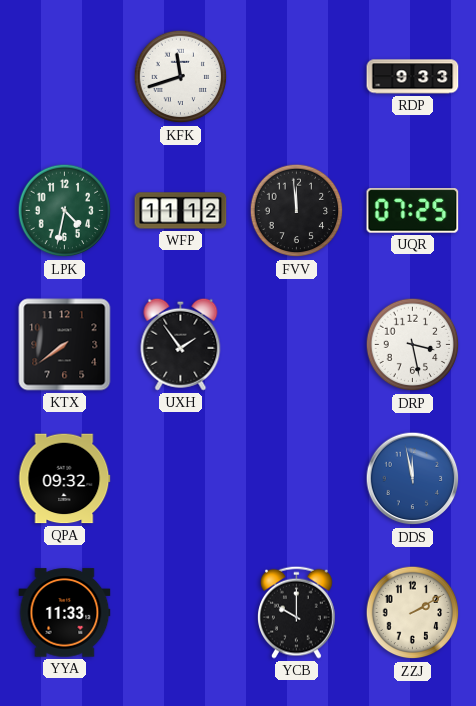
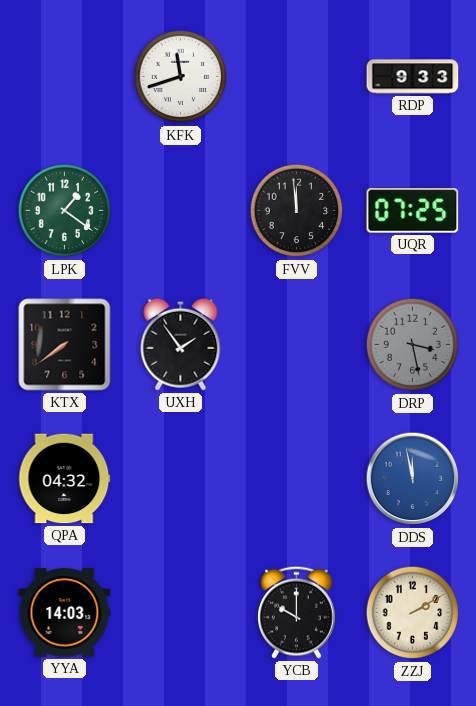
LPK: 4:32 -> 1:21
WFP: 11:12 -> none
DRP dial: white -> grey
QPA: 09:32 -> 04:32
YYA: 11:33 -> 14:03
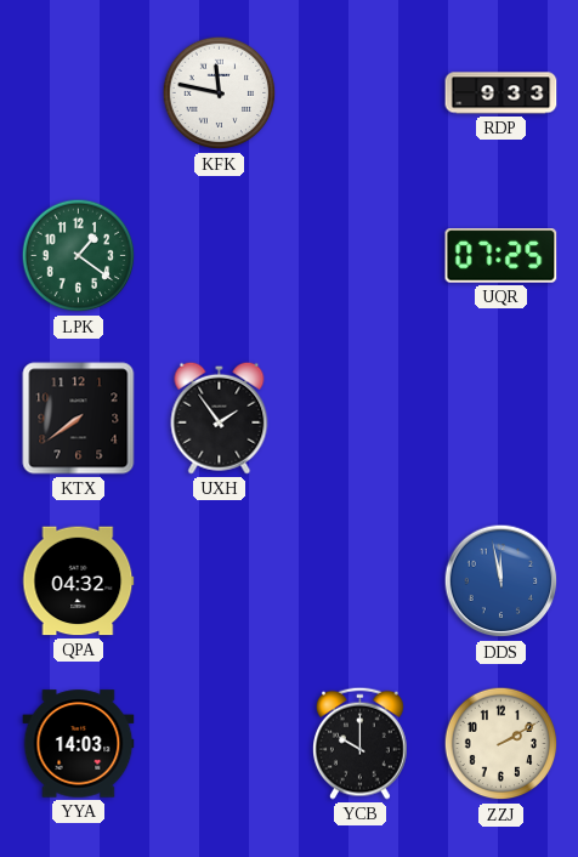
KFK: 11:42 -> 11:47
FVV: 11:59 -> none
DRP: 3:28 -> none
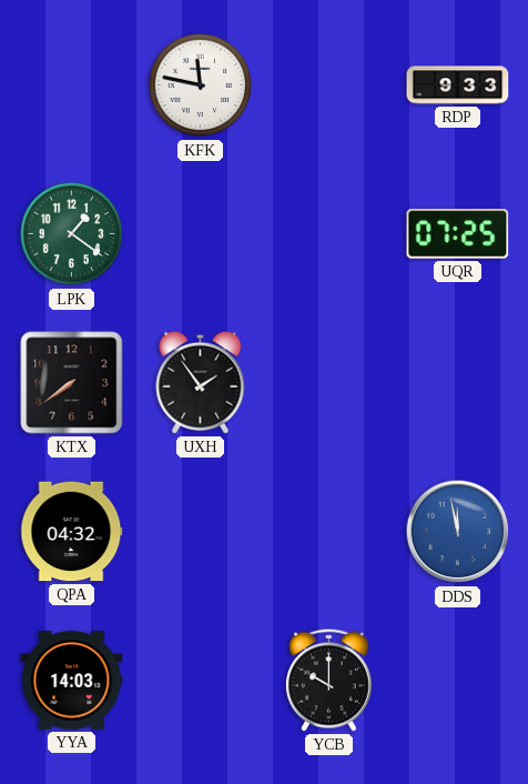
ZZJ: 2:10 -> none
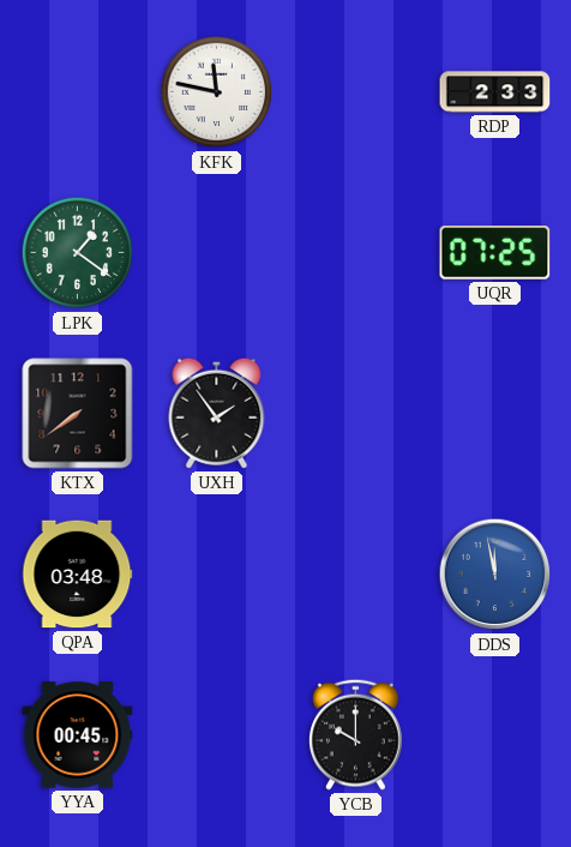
RDP: 9:33 -> 2:33
QPA: 04:32 -> 03:48
YYA: 14:03 -> 00:45
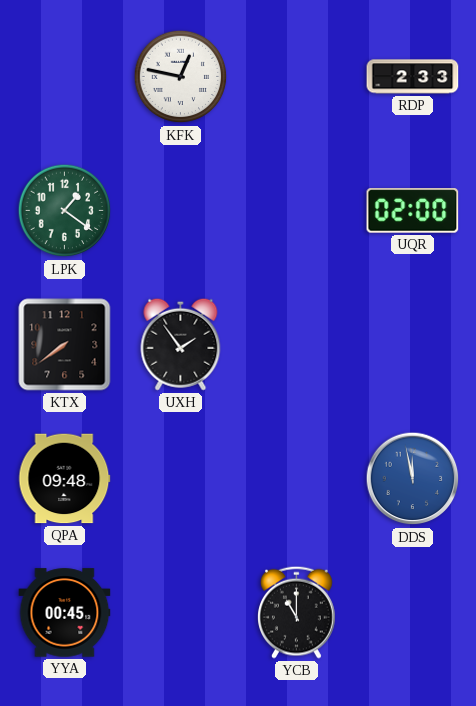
KFK: 11:47 -> 12:47
UQR: 07:25 -> 02:00
QPA: 03:48 -> 09:48
YCB: 10:00 -> 11:00
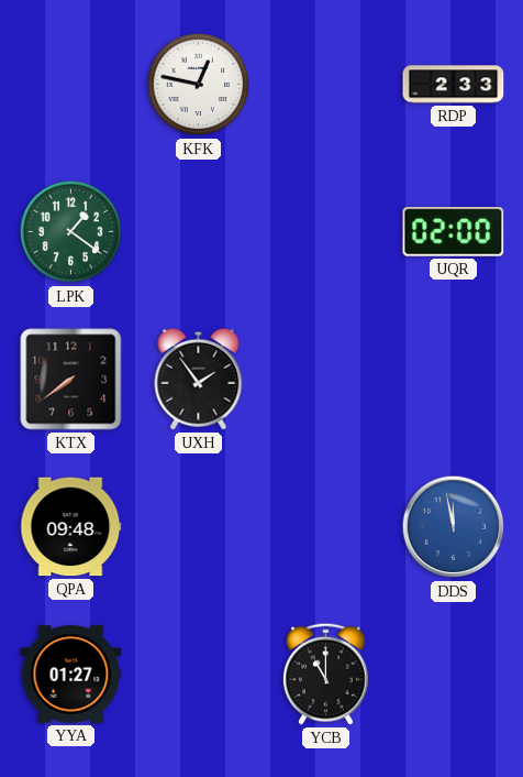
YYA: 00:45 -> 01:27
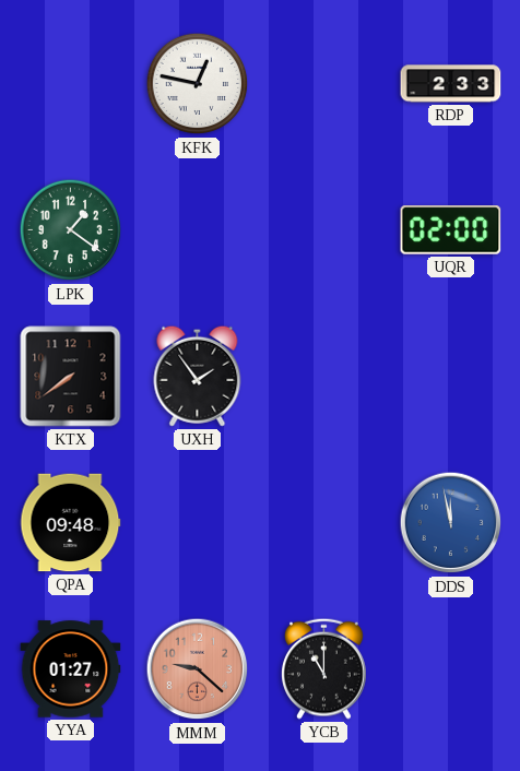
MMM: none -> 9:22
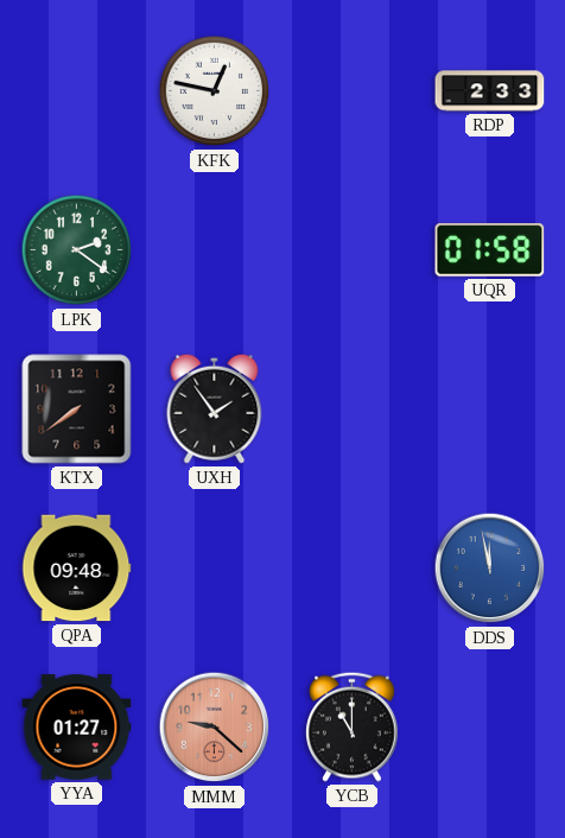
LPK: 1:21 -> 2:21
UQR: 02:00 -> 01:58
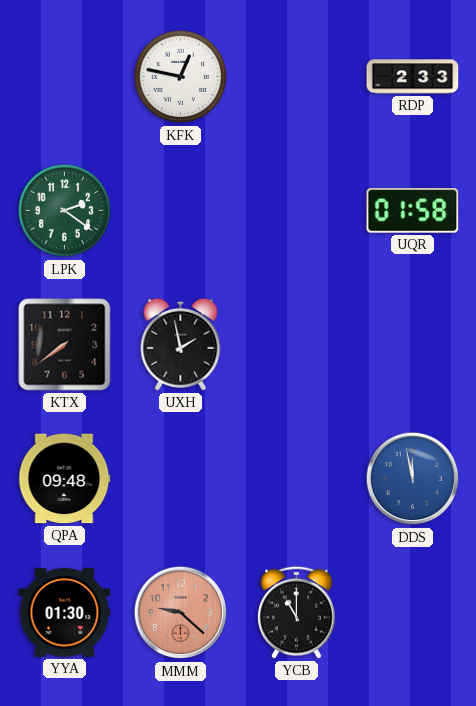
UXH: 1:54 -> 1:58
YYA: 01:27 -> 01:30
